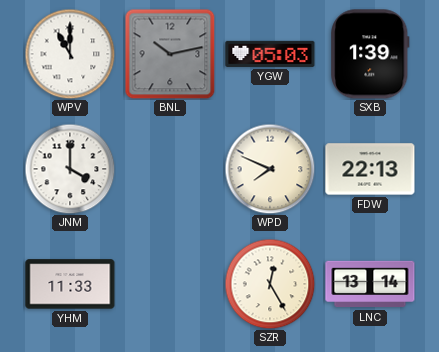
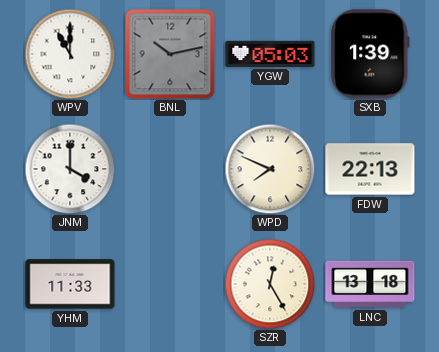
LNC: 13:14 -> 13:18
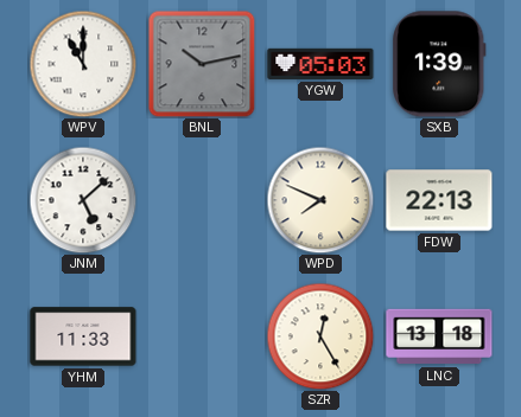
JNM: 4:00 -> 5:08
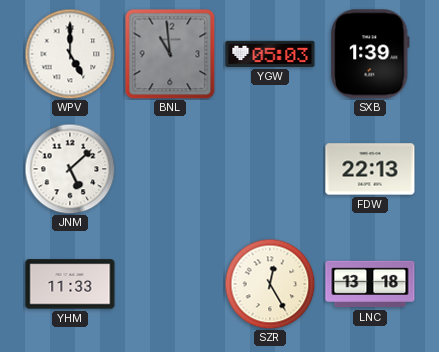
WPV: 11:00 -> 5:00
BNL: 10:13 -> 10:59
WPD: 7:49 -> none
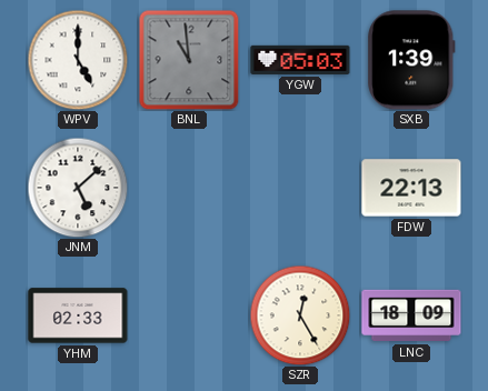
YHM: 11:33 -> 02:33
LNC: 13:18 -> 18:09
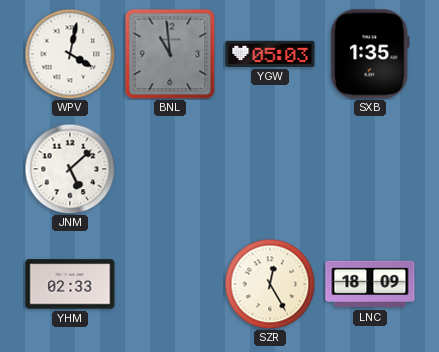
WPV: 5:00 -> 4:02
SXB: 1:39 -> 1:35
FDW: 22:13 -> none
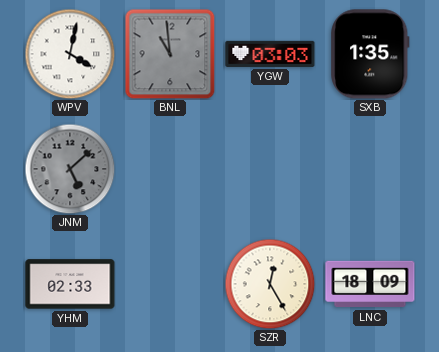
YGW: 05:03 -> 03:03
JNM dial: white -> grey
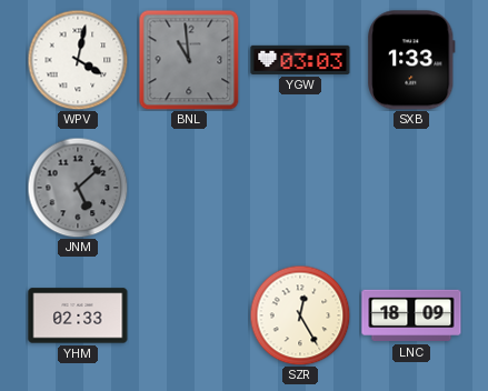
SXB: 1:35 -> 1:33
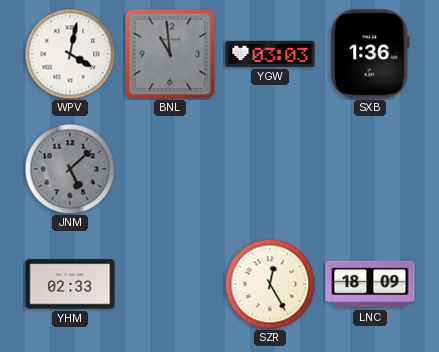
SXB: 1:33 -> 1:36
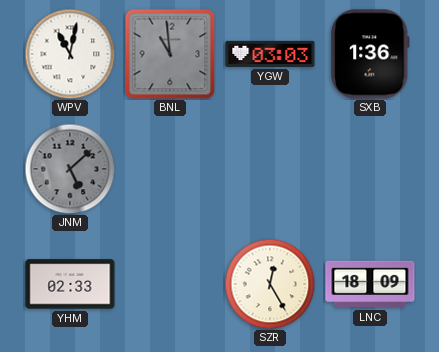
WPV: 4:02 -> 11:02
